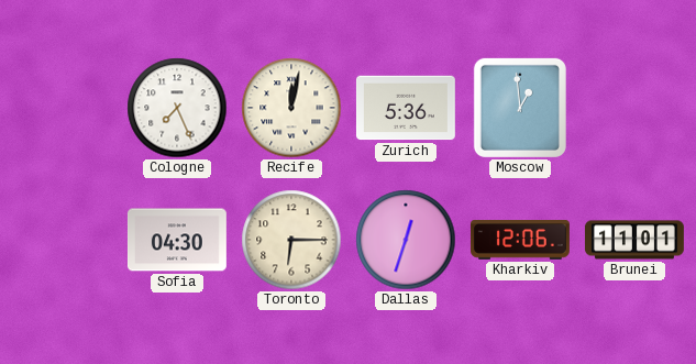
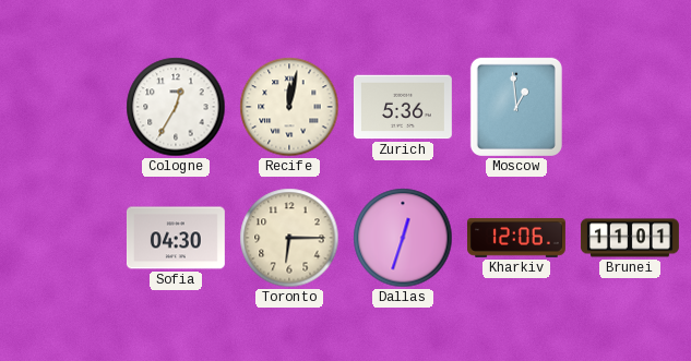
Cologne: 7:26 -> 12:35
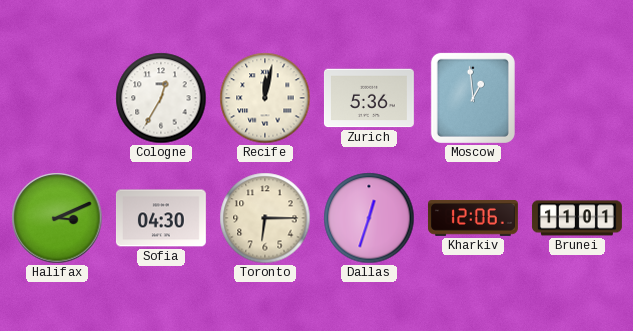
Halifax: none -> 3:11
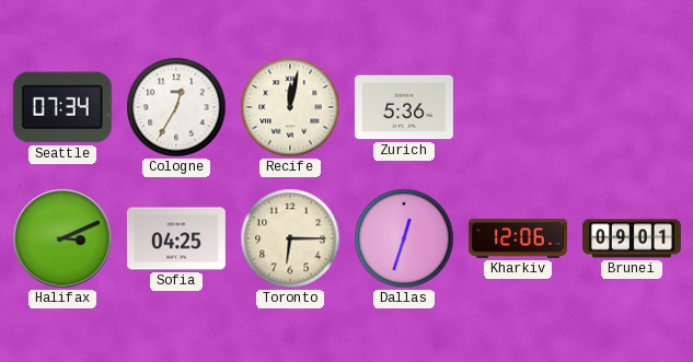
Seattle: none -> 07:34
Moscow: 12:59 -> none
Sofia: 04:30 -> 04:25
Brunei: 11:01 -> 09:01
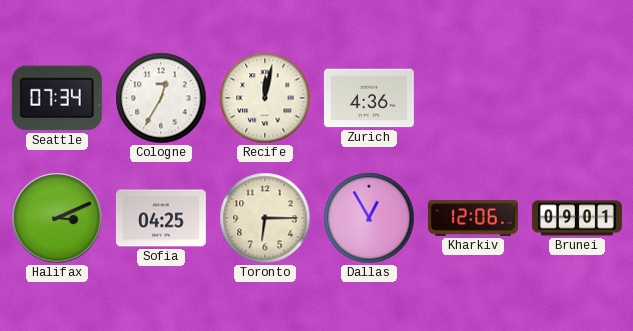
Zurich: 5:36 -> 4:36
Dallas: 12:33 -> 12:55
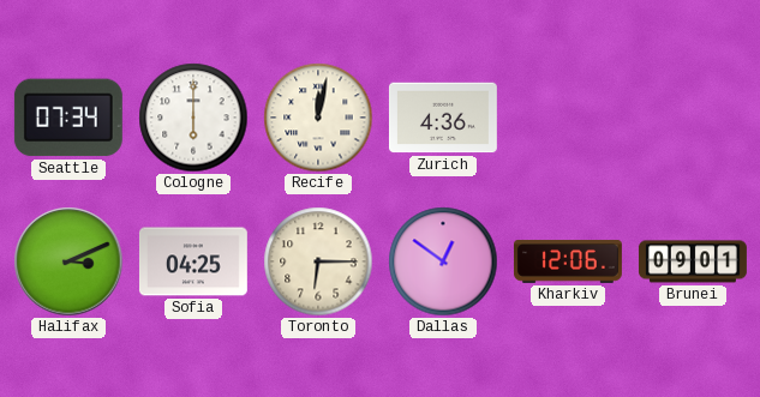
Cologne: 12:35 -> 6:00
Dallas: 12:55 -> 12:51
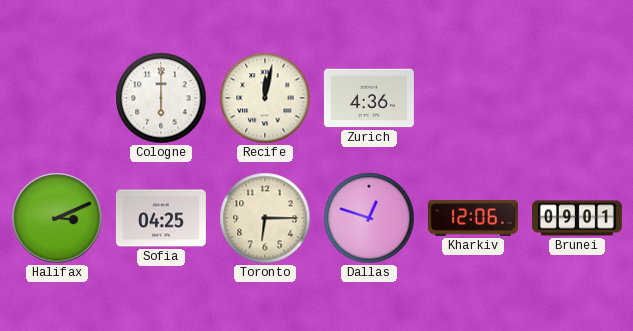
Seattle: 07:34 -> none
Dallas: 12:51 -> 12:48
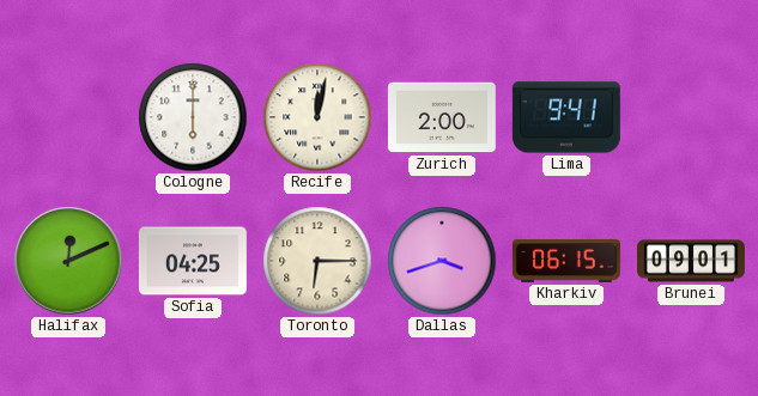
Zurich: 4:36 -> 2:00
Lima: none -> 9:41
Halifax: 3:11 -> 12:11
Dallas: 12:48 -> 3:42
Kharkiv: 12:06 -> 06:15
